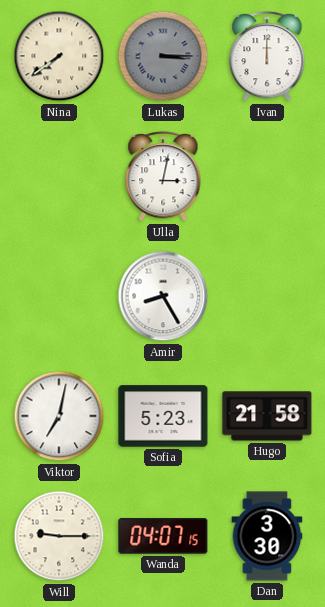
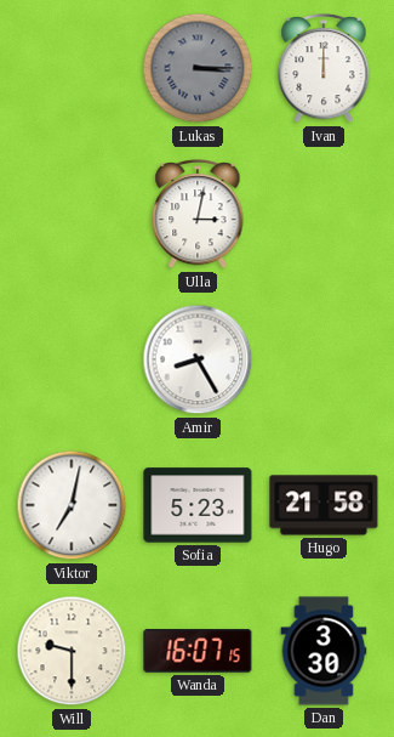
Nina: 7:39 -> none
Will: 9:15 -> 9:30
Wanda: 04:07 -> 16:07
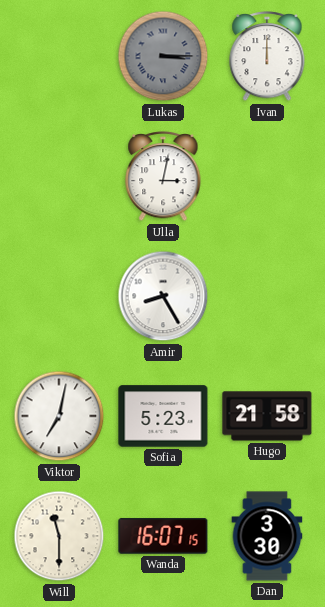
Will: 9:30 -> 11:30
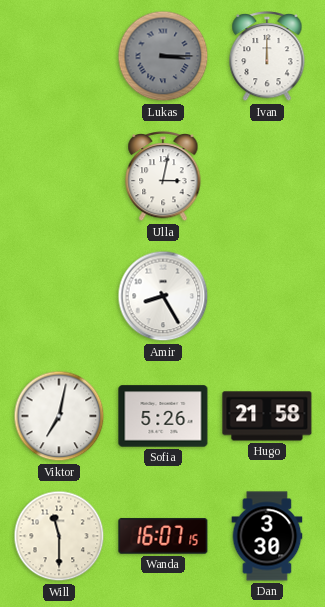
Sofia: 5:23 -> 5:26
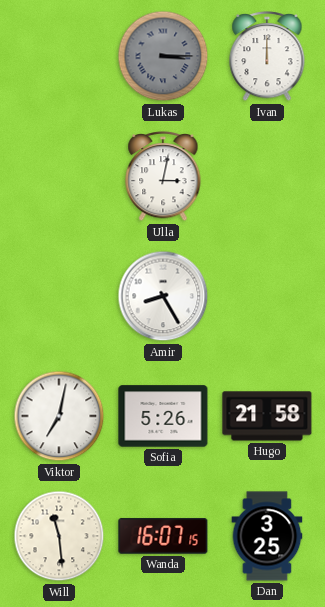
Will: 11:30 -> 11:29
Dan: 3:30 -> 3:25
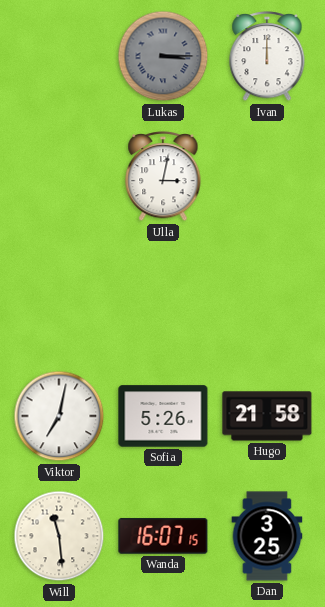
Amir: 8:25 -> none
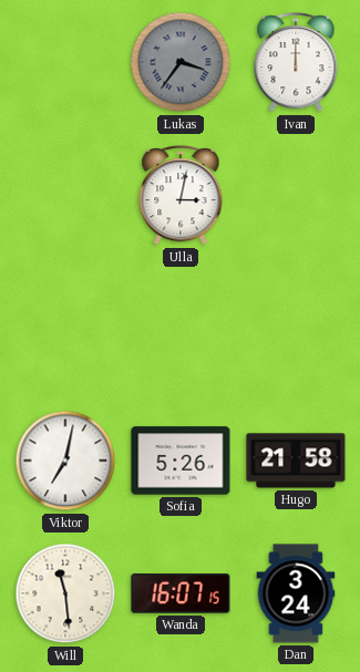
Lukas: 3:15 -> 3:36
Dan: 3:25 -> 3:24
